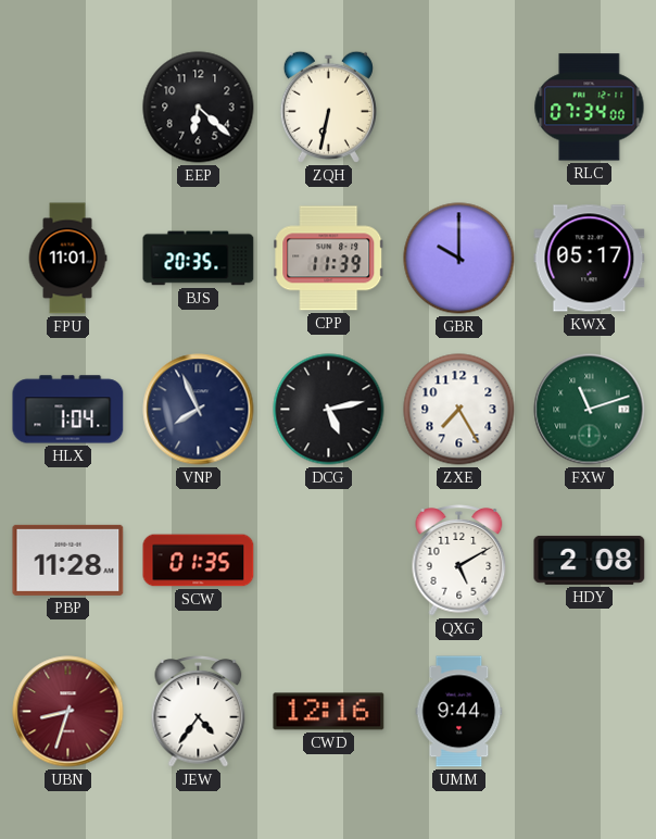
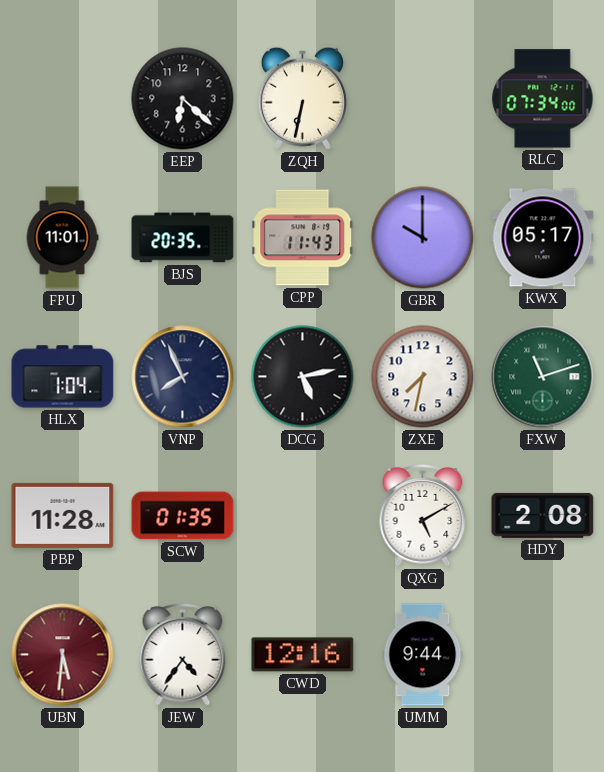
CPP: 11:39 -> 11:43
ZXE: 7:25 -> 7:32
UBN: 8:33 -> 5:31
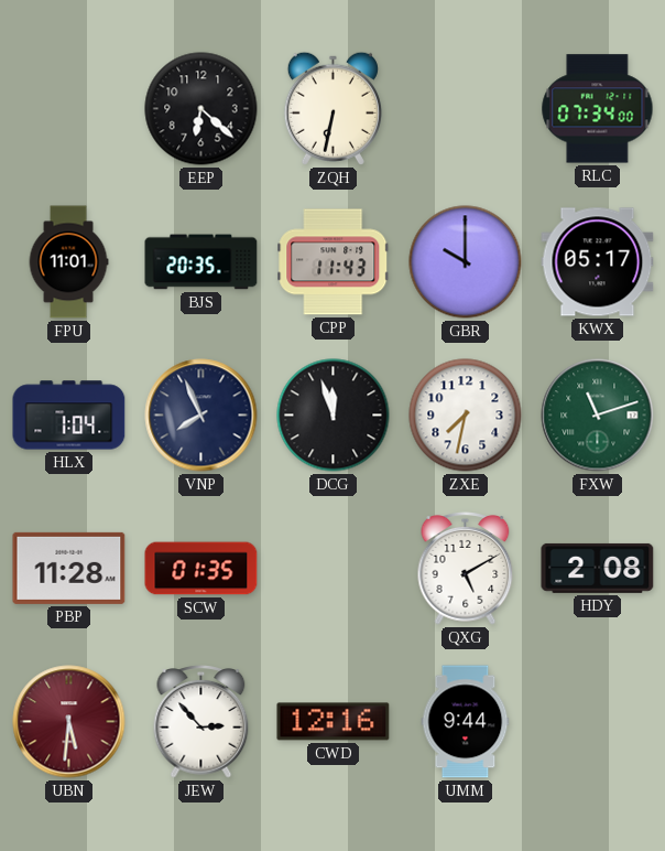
DCG: 5:13 -> 11:57
JEW: 4:36 -> 2:53
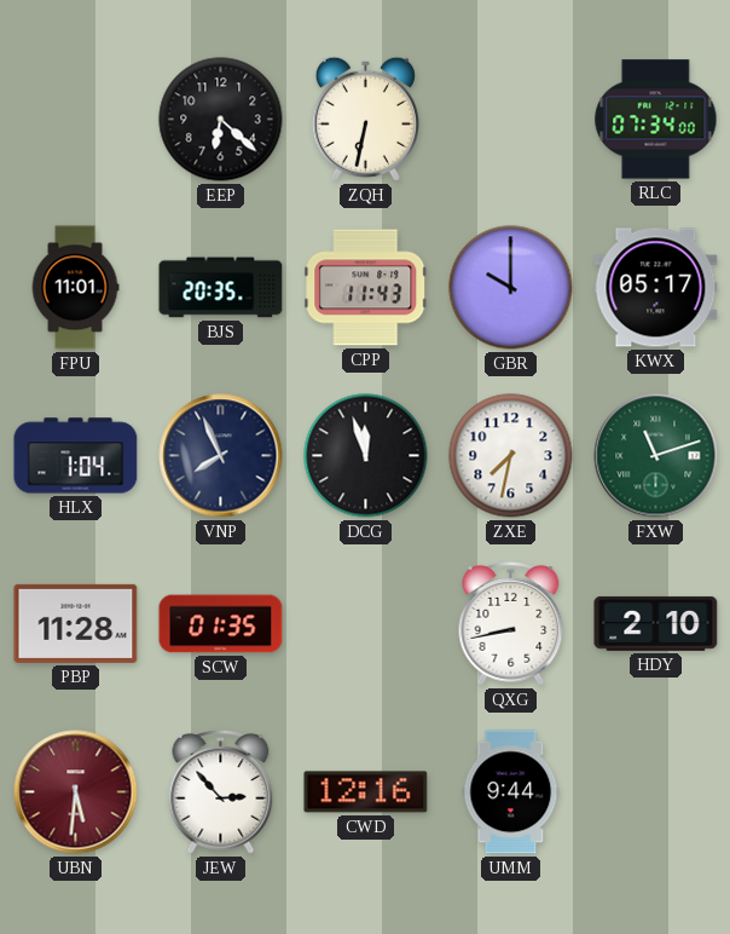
QXG: 5:10 -> 8:43
HDY: 2:08 -> 2:10
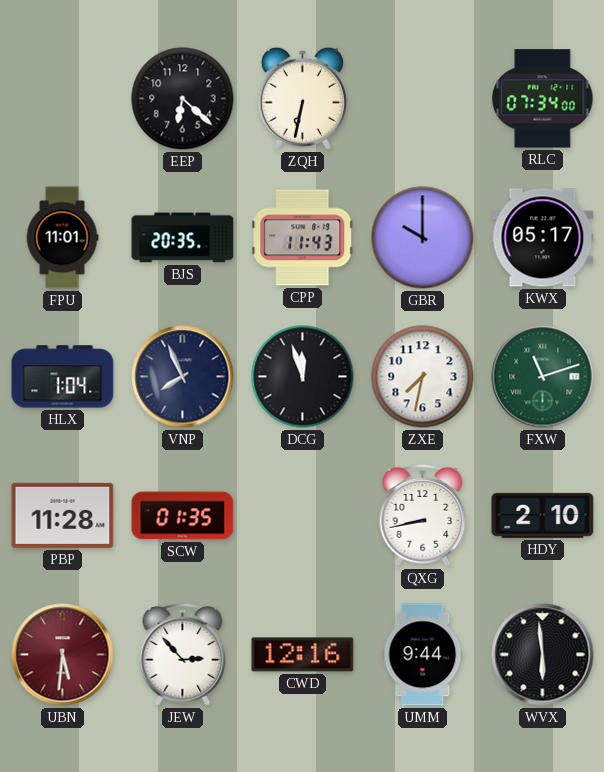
WVX: none -> 5:59
